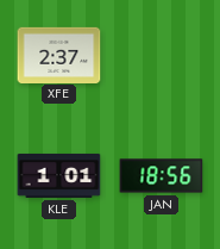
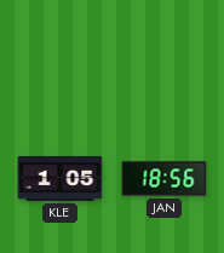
XFE: 2:37 -> none
KLE: 1:01 -> 1:05
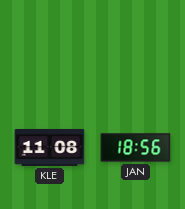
KLE: 1:05 -> 11:08
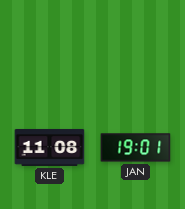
JAN: 18:56 -> 19:01
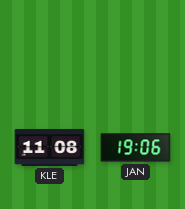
JAN: 19:01 -> 19:06
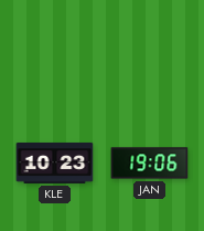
KLE: 11:08 -> 10:23
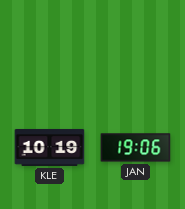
KLE: 10:23 -> 10:19
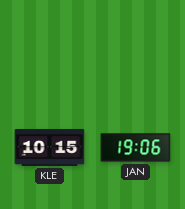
KLE: 10:19 -> 10:15
